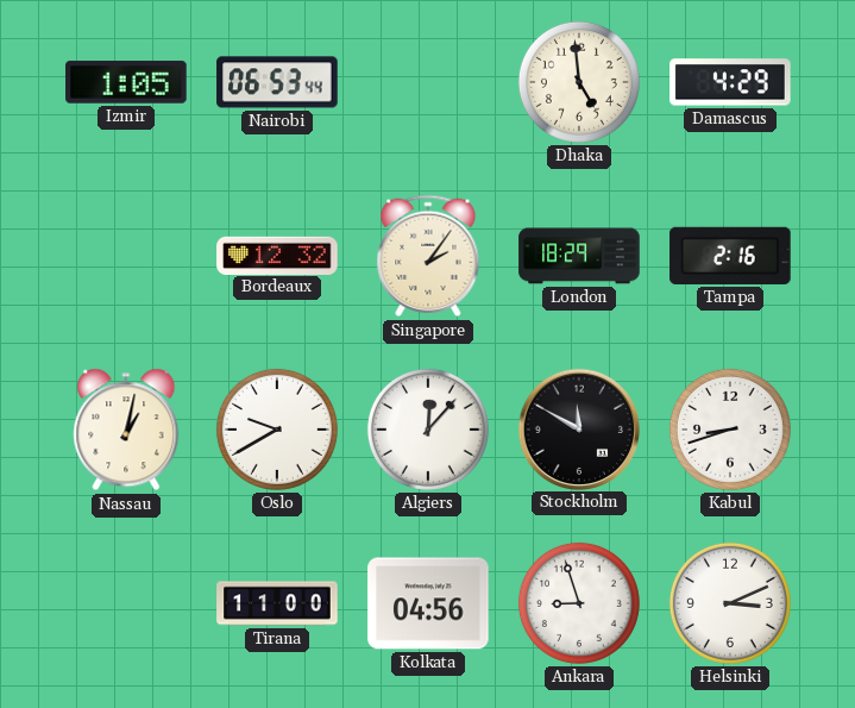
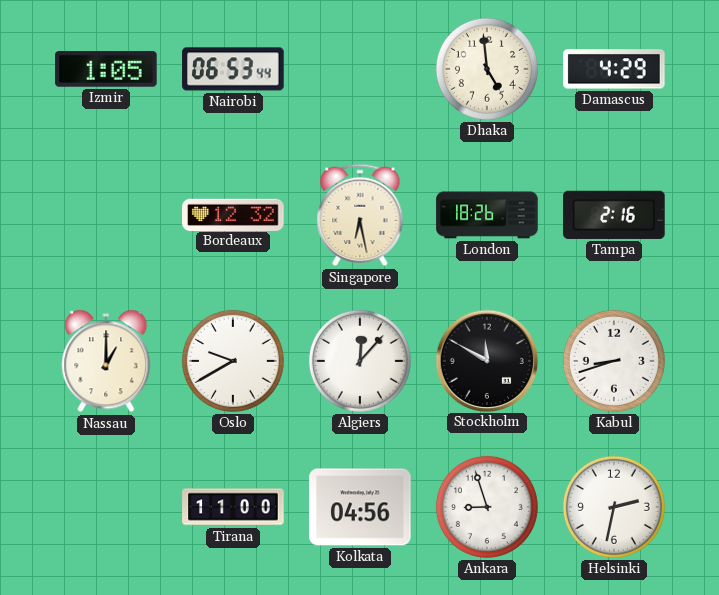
Singapore: 2:06 -> 6:28
London: 18:29 -> 18:26
Nassau: 1:02 -> 1:00
Helsinki: 3:11 -> 2:32
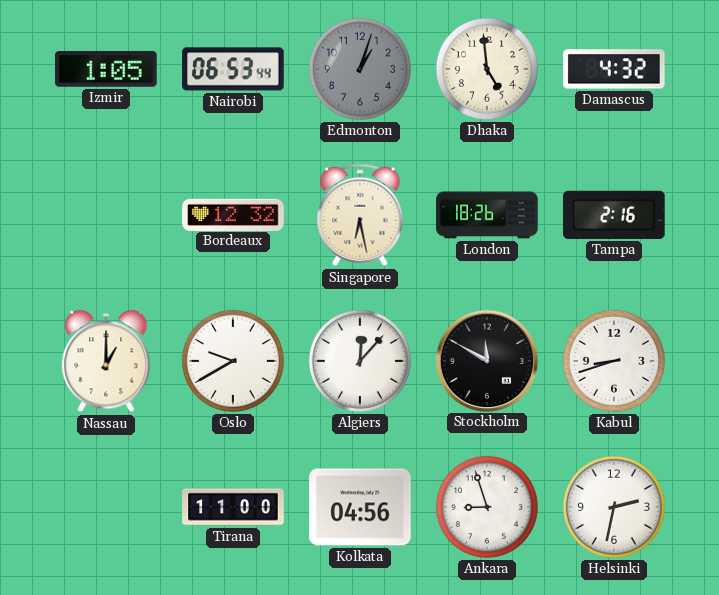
Edmonton: none -> 1:03
Damascus: 4:29 -> 4:32
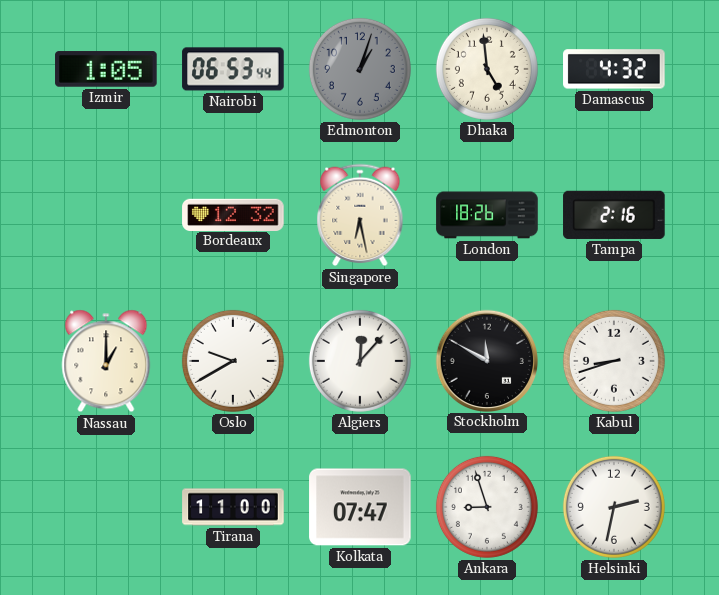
Kolkata: 04:56 -> 07:47
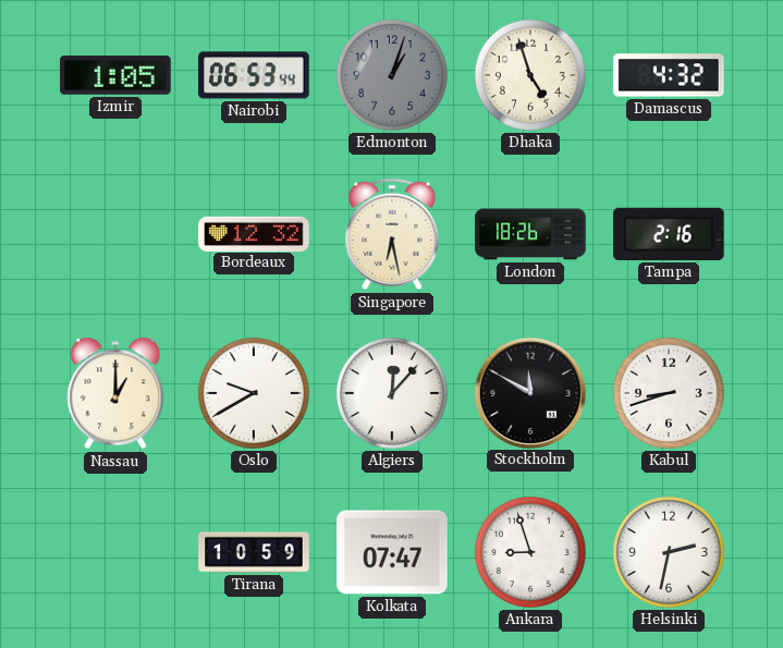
Dhaka: 4:59 -> 4:57
Tirana: 11:00 -> 10:59
